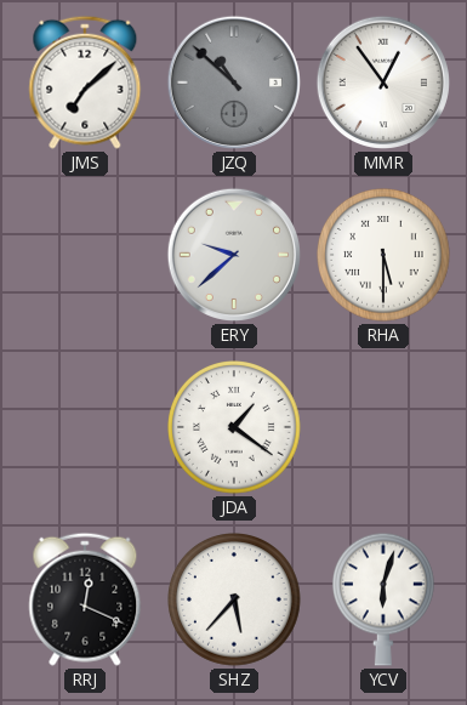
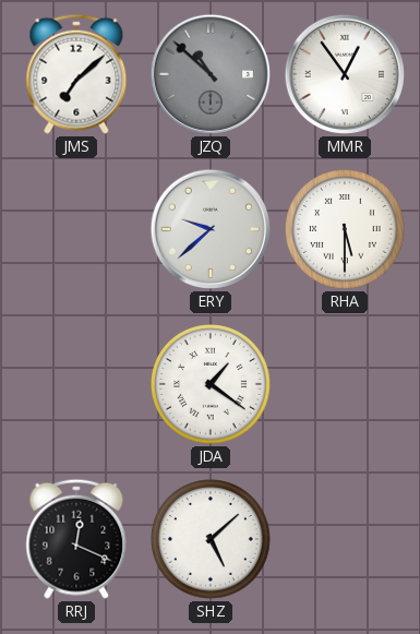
SHZ: 5:37 -> 5:08
YCV: 6:03 -> none
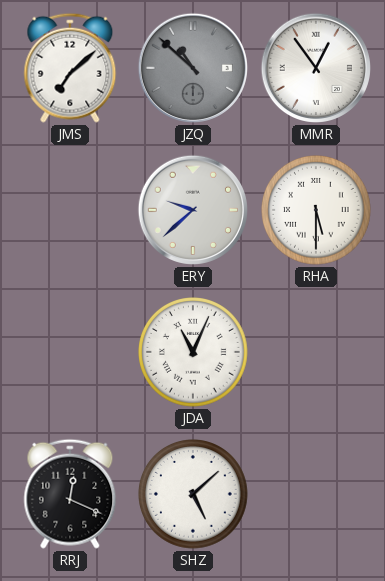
JDA: 1:21 -> 11:04
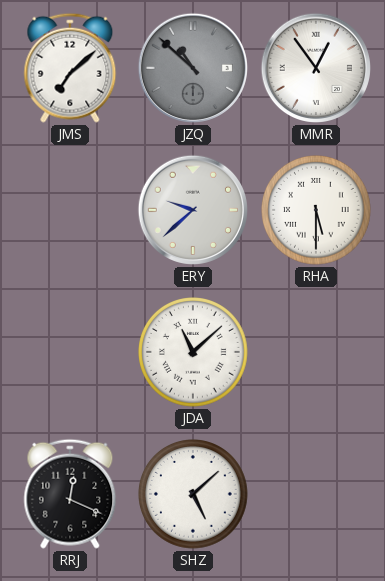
JDA: 11:04 -> 11:08
